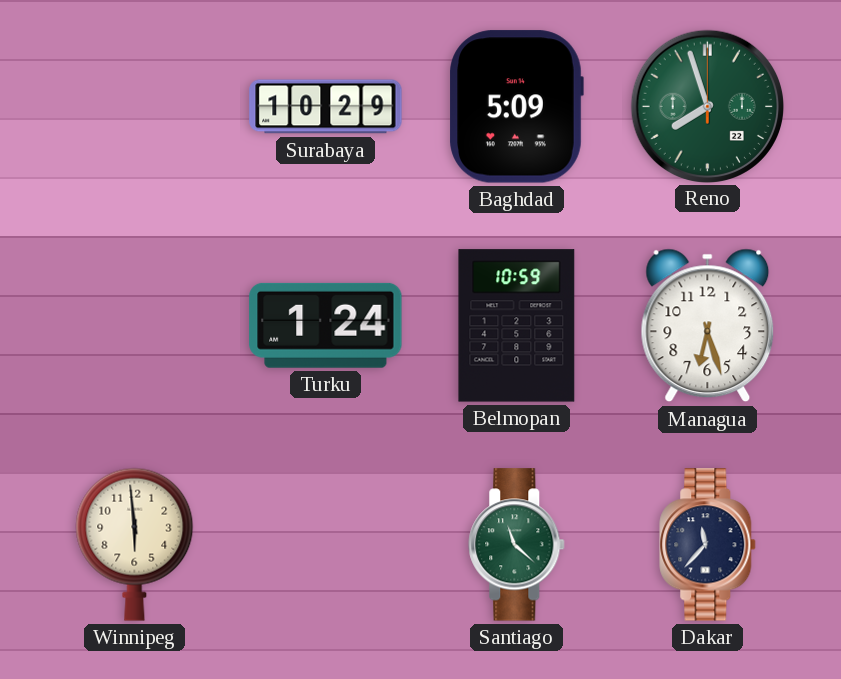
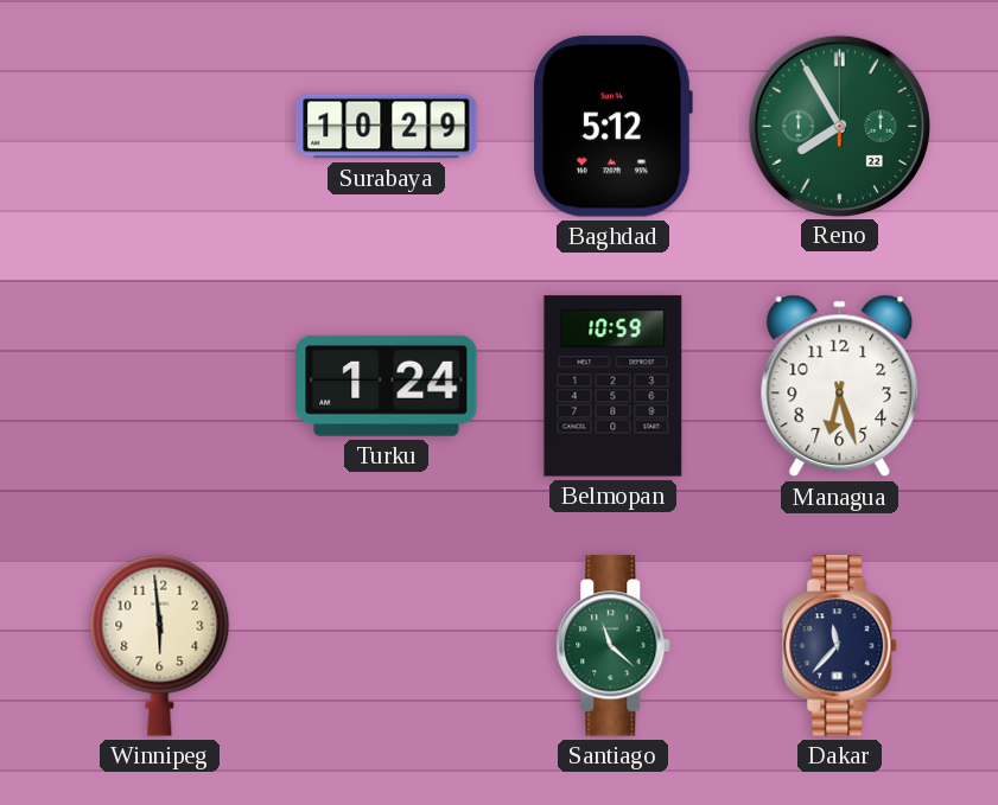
Baghdad: 5:09 -> 5:12
Reno: 7:57 -> 7:55
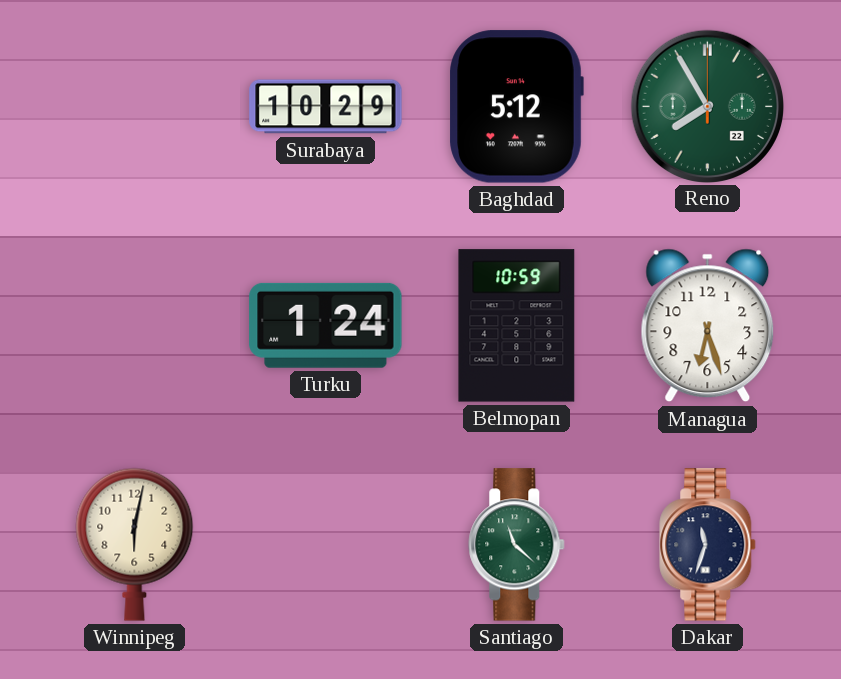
Winnipeg: 5:59 -> 6:02
Dakar: 11:37 -> 11:33
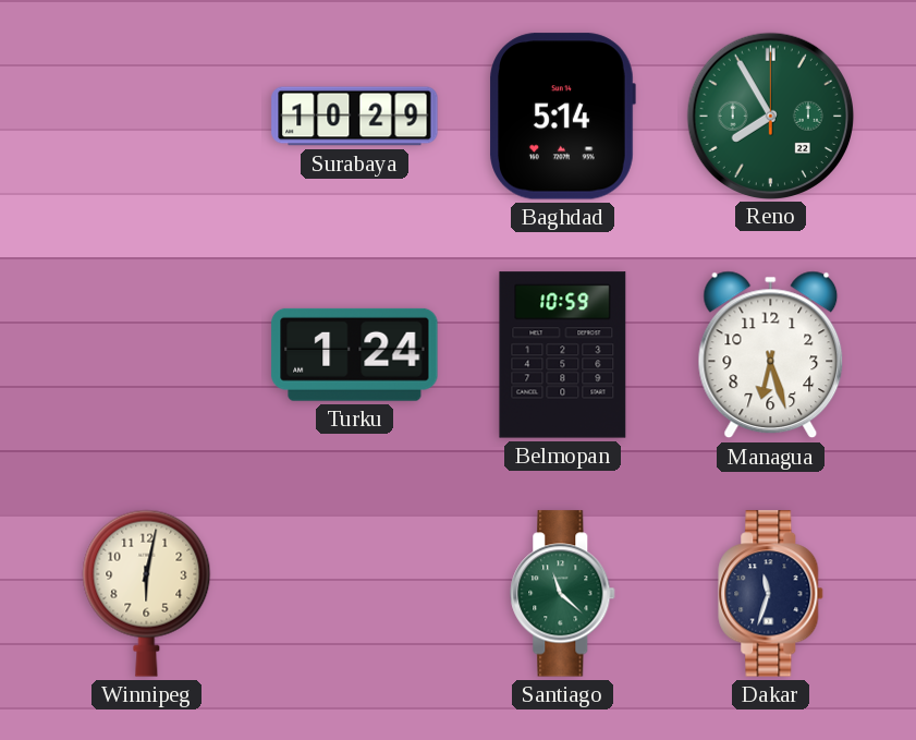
Baghdad: 5:12 -> 5:14
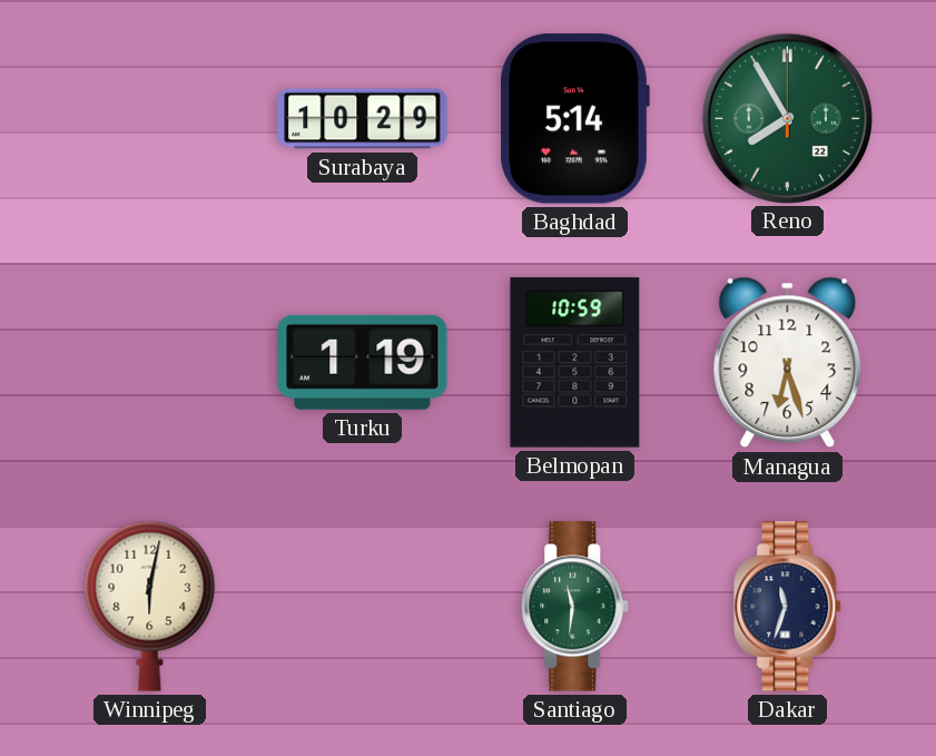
Turku: 1:24 -> 1:19
Santiago: 11:22 -> 11:31
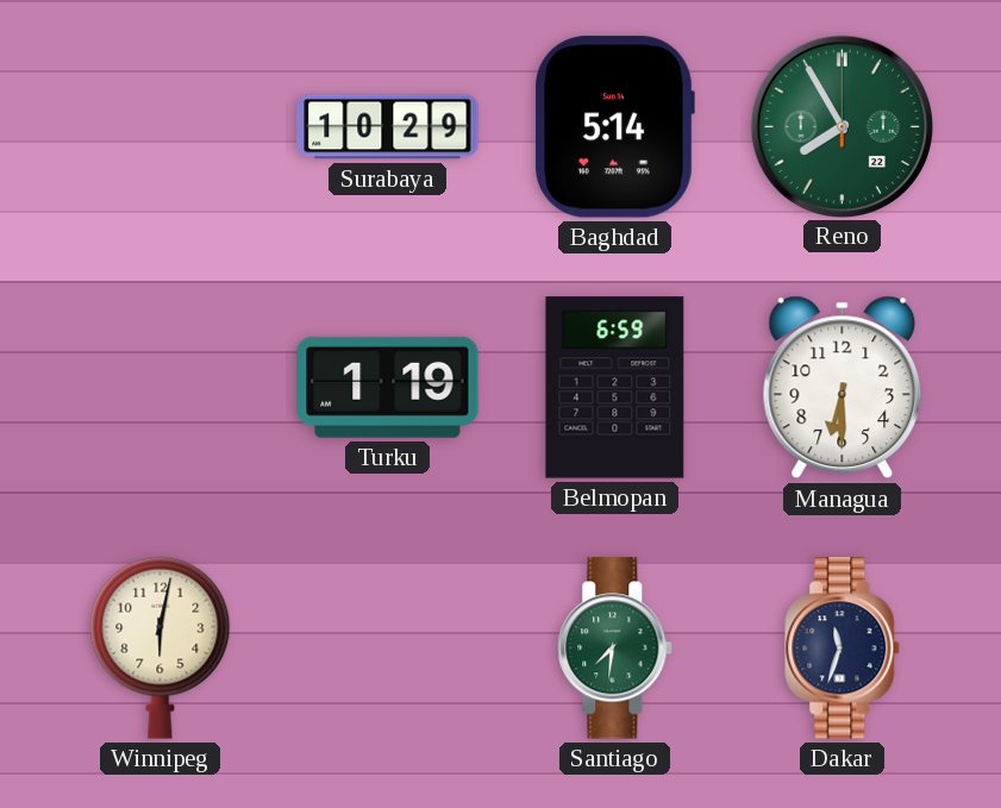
Belmopan: 10:59 -> 6:59
Managua: 6:27 -> 6:30
Santiago: 11:31 -> 7:31
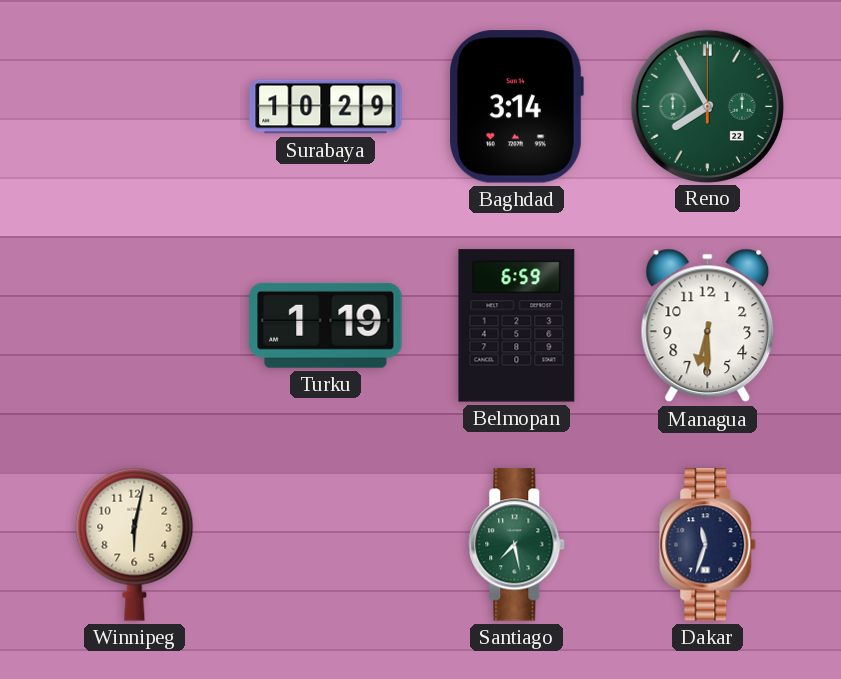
Baghdad: 5:14 -> 3:14
Santiago: 7:31 -> 7:28
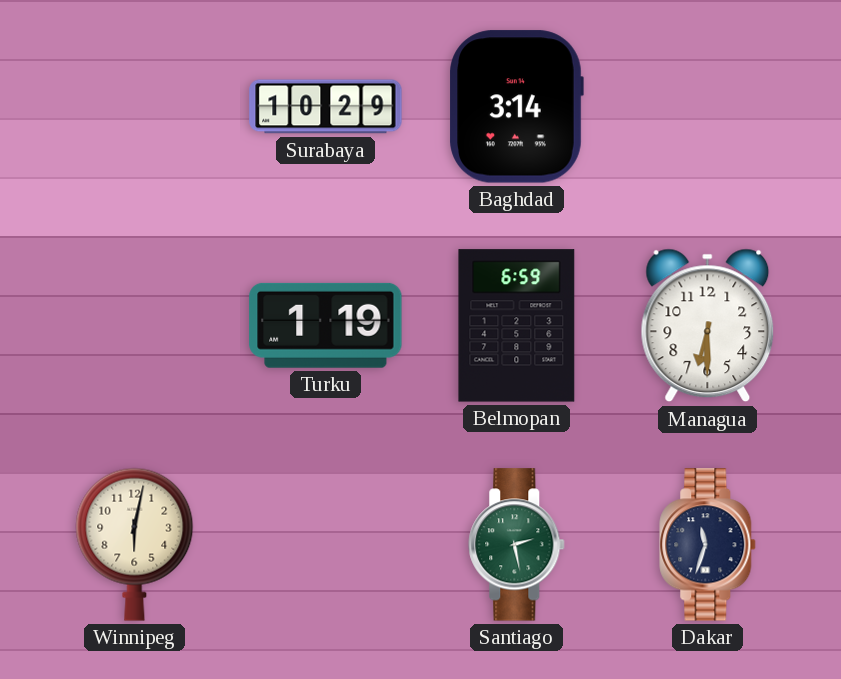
Reno: 7:55 -> none
Santiago: 7:28 -> 2:28
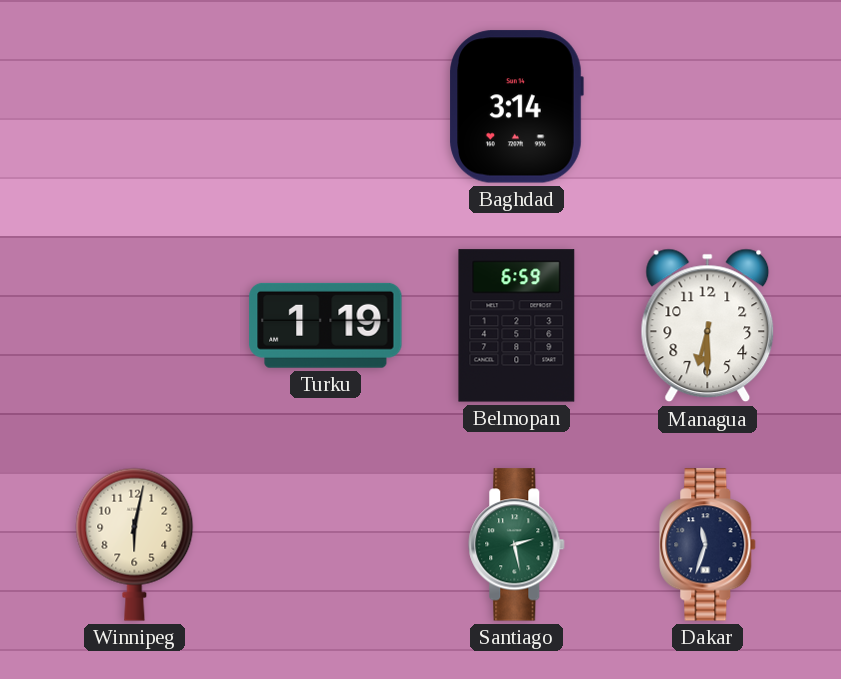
Surabaya: 10:29 -> none
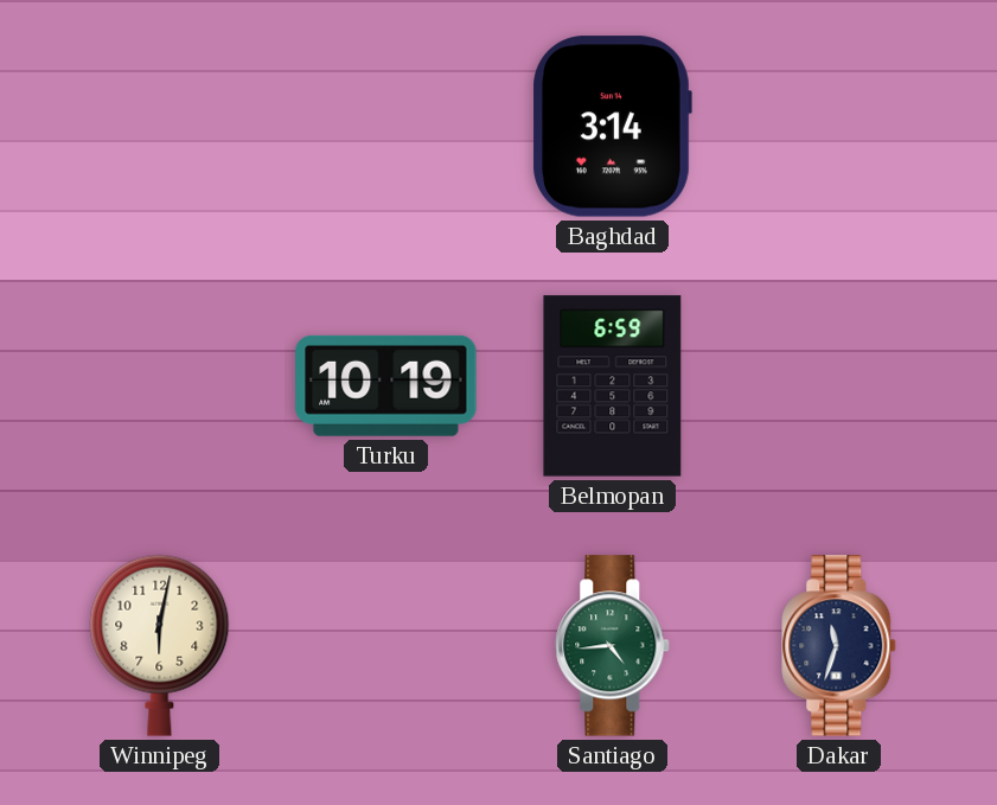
Turku: 1:19 -> 10:19
Managua: 6:30 -> none
Santiago: 2:28 -> 4:44
